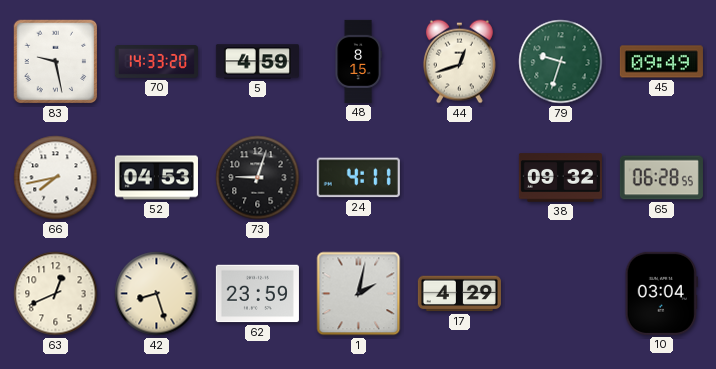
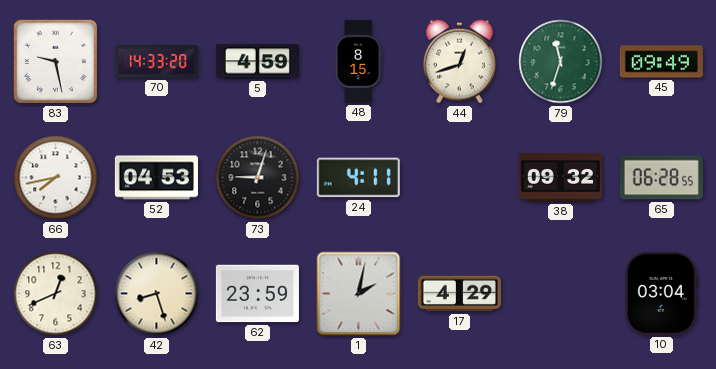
79: 9:33 -> 11:33
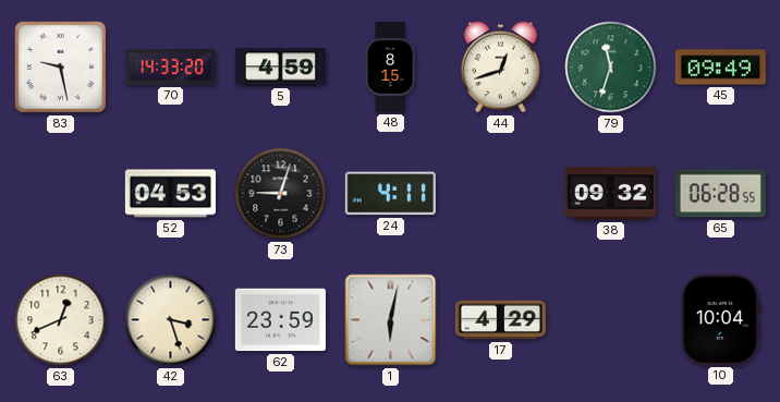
66: 7:43 -> none
42: 8:27 -> 3:27
1: 2:02 -> 6:02
10: 03:04 -> 10:04
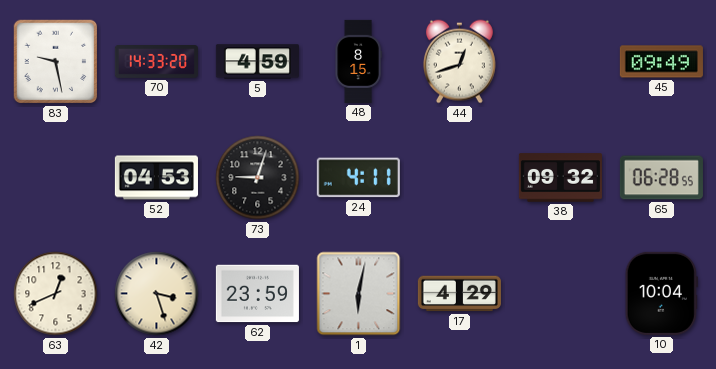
79: 11:33 -> none
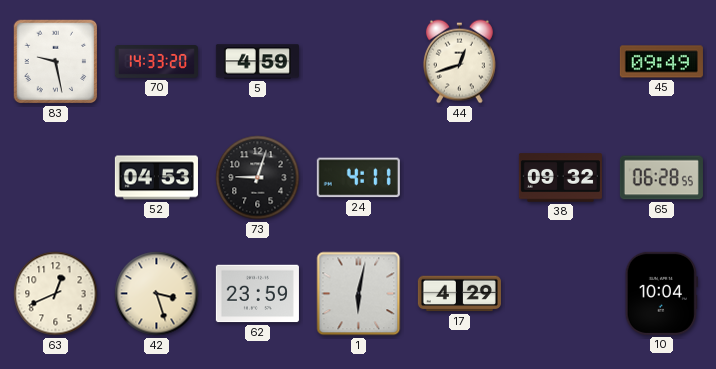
48: 8:15 -> none
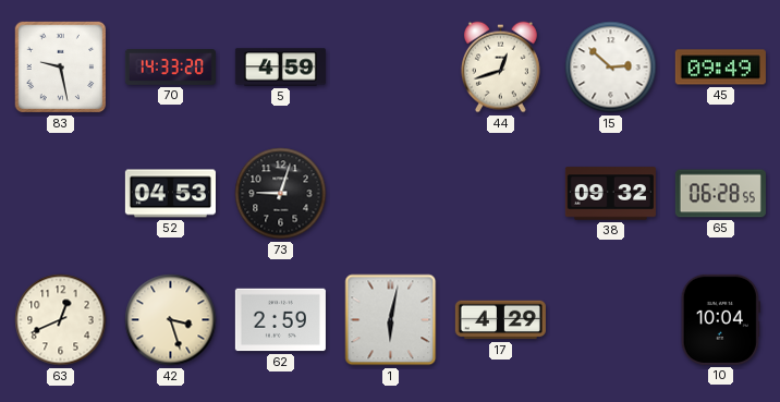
15: none -> 2:52
24: 4:11 -> none
62: 23:59 -> 2:59
